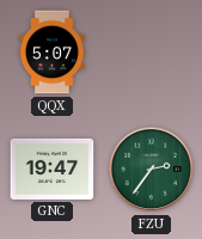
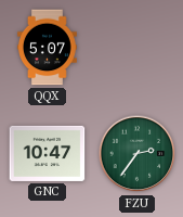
GNC: 19:47 -> 10:47
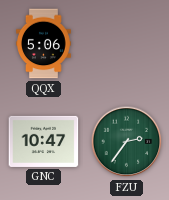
QQX: 5:07 -> 5:06
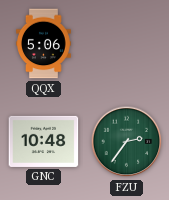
GNC: 10:47 -> 10:48
